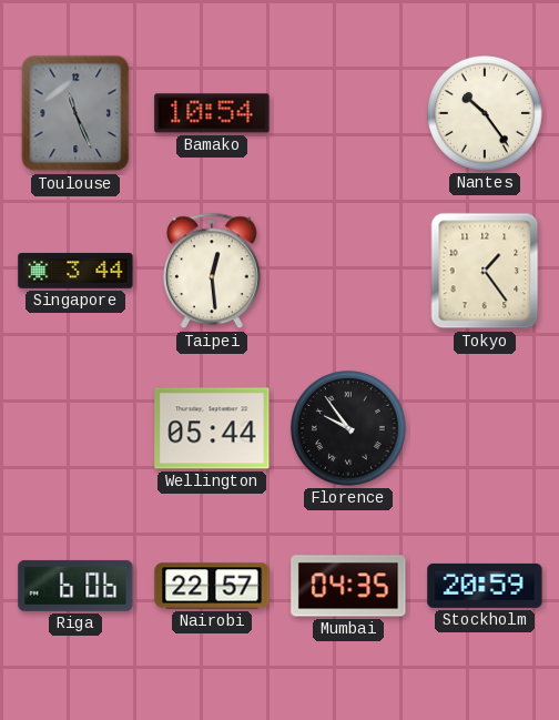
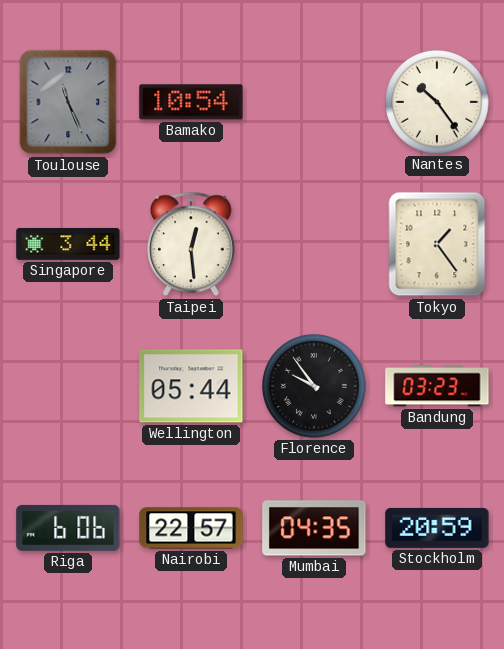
Bandung: none -> 03:23
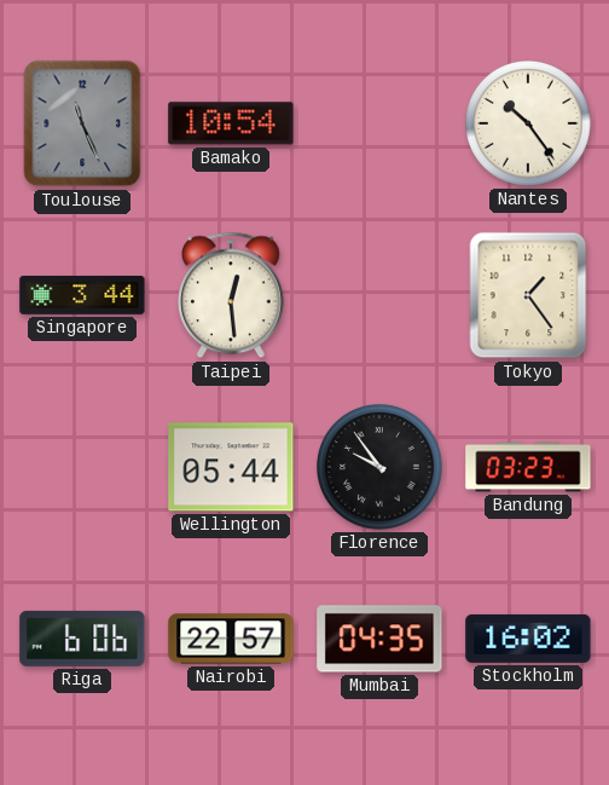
Stockholm: 20:59 -> 16:02
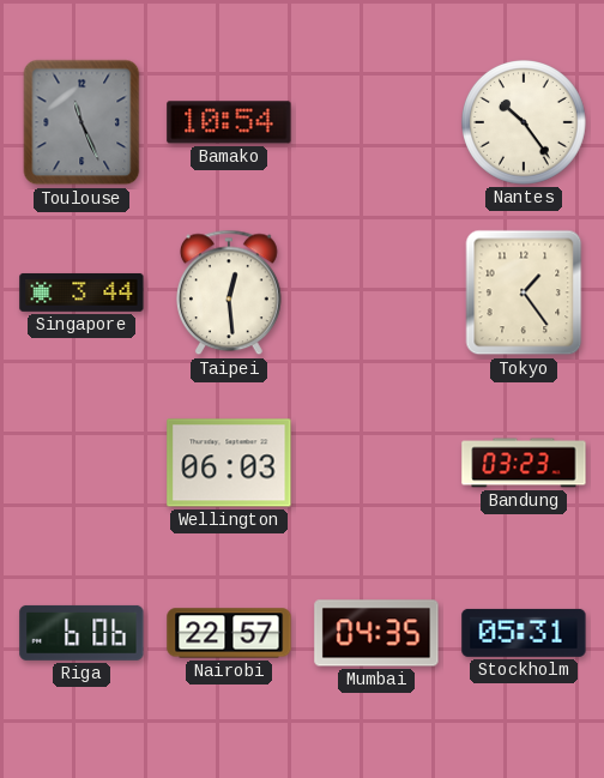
Wellington: 05:44 -> 06:03
Florence: 9:54 -> none
Stockholm: 16:02 -> 05:31
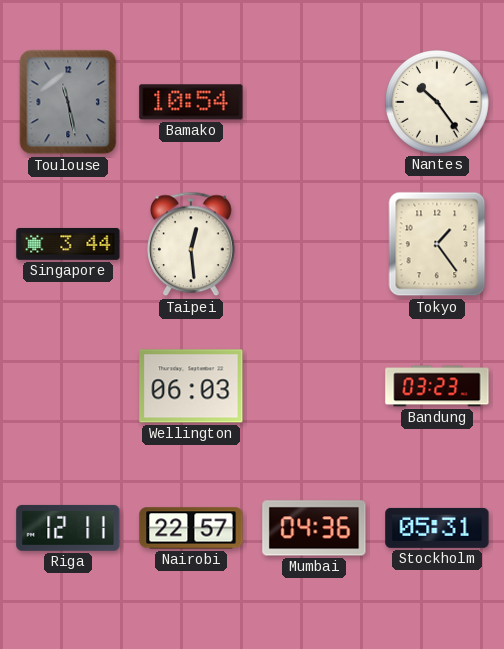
Toulouse: 11:26 -> 11:28
Riga: 6:06 -> 12:11
Mumbai: 04:35 -> 04:36
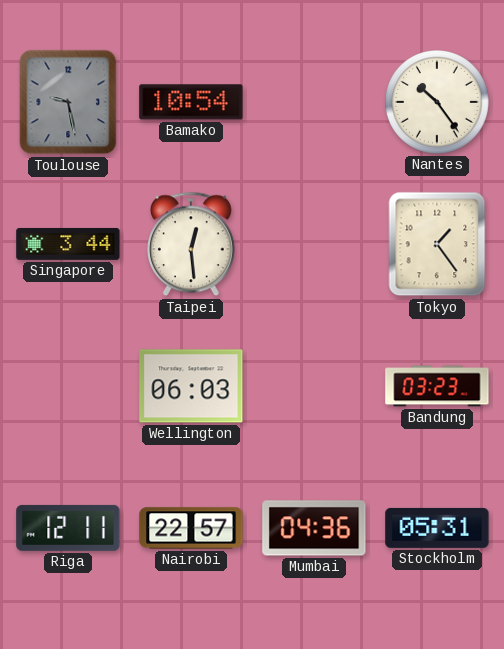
Toulouse: 11:28 -> 9:28
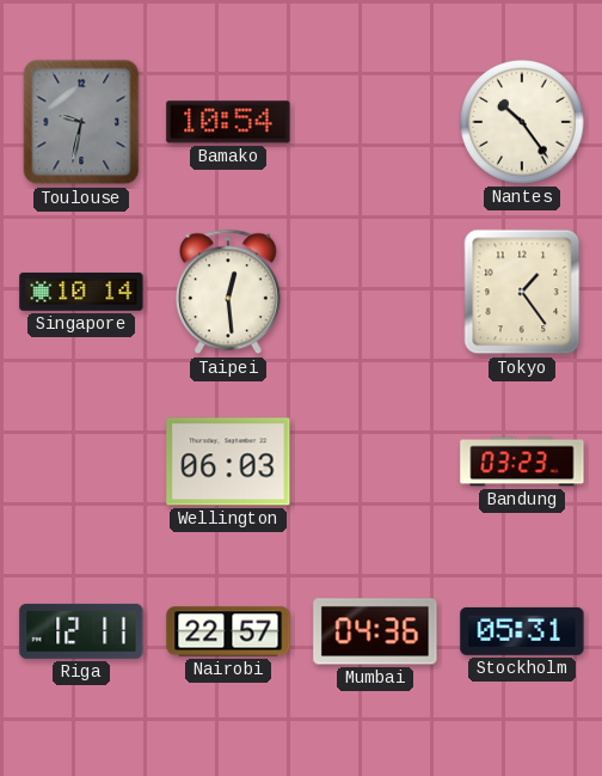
Toulouse: 9:28 -> 9:32
Singapore: 3:44 -> 10:14
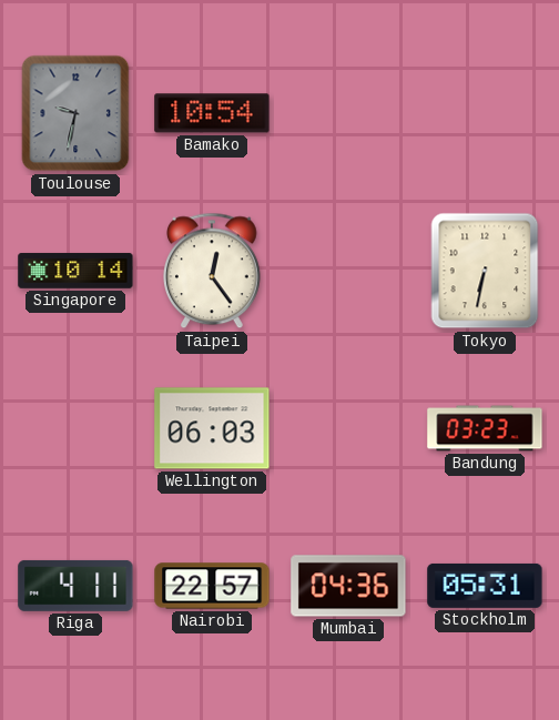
Nantes: 10:24 -> none
Taipei: 12:29 -> 12:24
Tokyo: 1:24 -> 6:32
Riga: 12:11 -> 4:11
